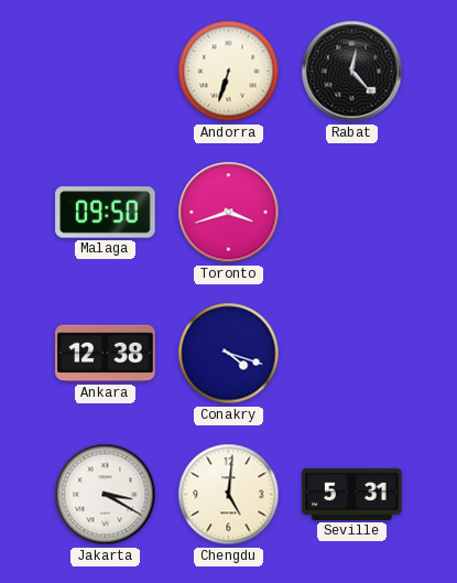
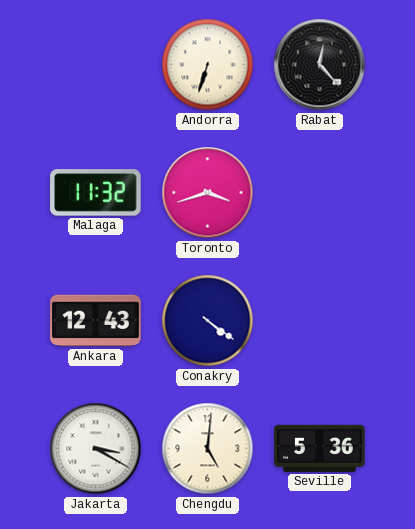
Malaga: 09:50 -> 11:32
Ankara: 12:38 -> 12:43
Conakry: 4:18 -> 4:21
Seville: 5:31 -> 5:36
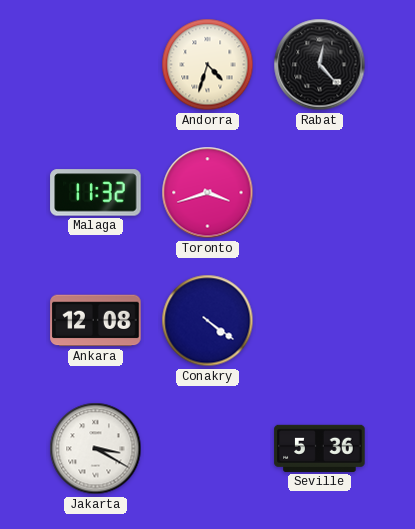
Andorra: 6:33 -> 4:33
Ankara: 12:43 -> 12:08
Chengdu: 5:01 -> none
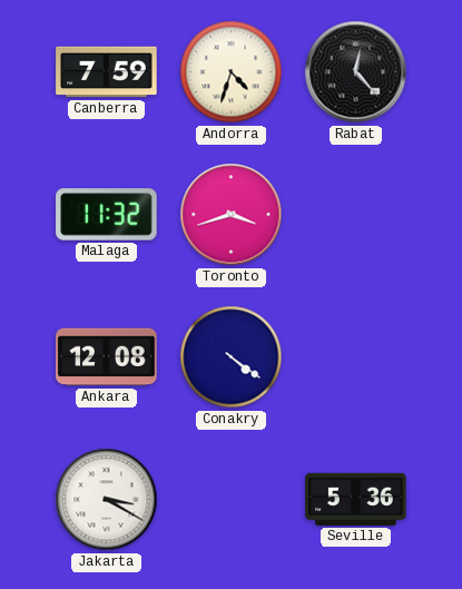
Canberra: none -> 7:59
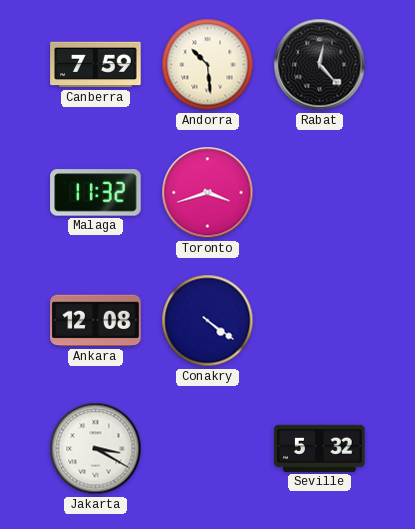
Andorra: 4:33 -> 10:29
Seville: 5:36 -> 5:32
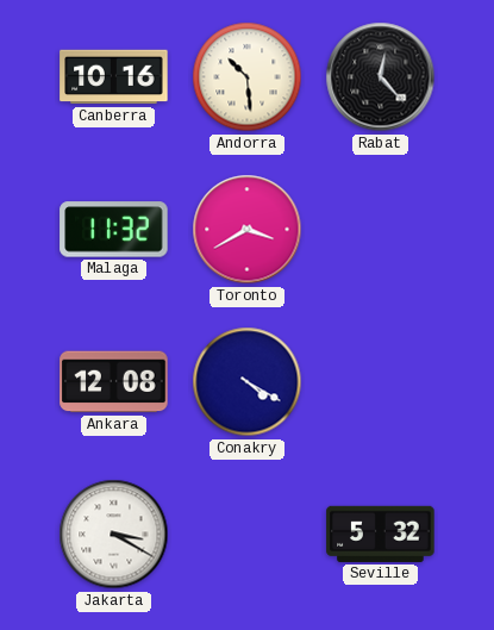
Canberra: 7:59 -> 10:16
Toronto: 3:42 -> 3:40
Conakry: 4:21 -> 4:20
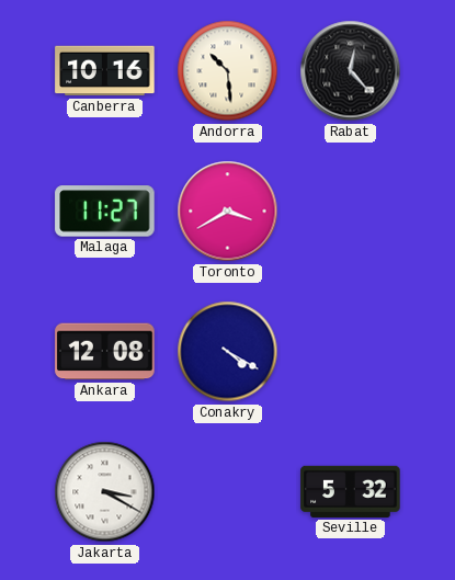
Malaga: 11:32 -> 11:27
